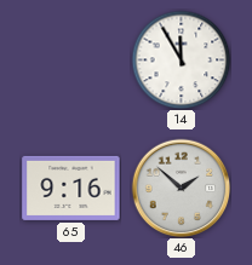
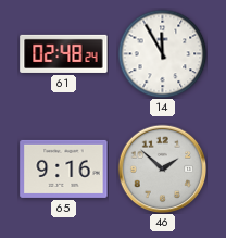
61: none -> 02:48
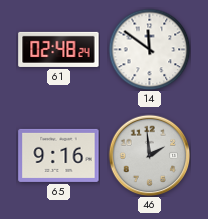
14: 11:55 -> 11:51
46: 1:52 -> 1:59
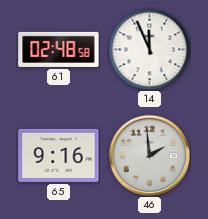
61: 02:48:24 -> 02:48:58
14: 11:51 -> 11:56
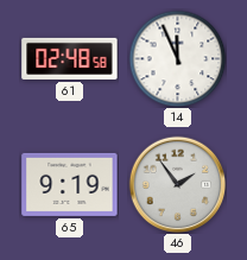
65: 9:16 -> 9:19
46: 1:59 -> 1:54
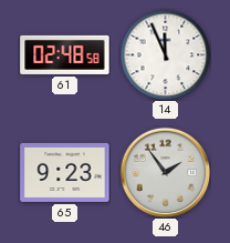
65: 9:19 -> 9:23
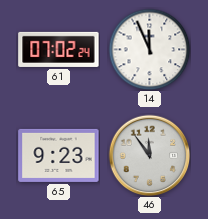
61: 02:48 -> 07:02
46: 1:54 -> 11:54
